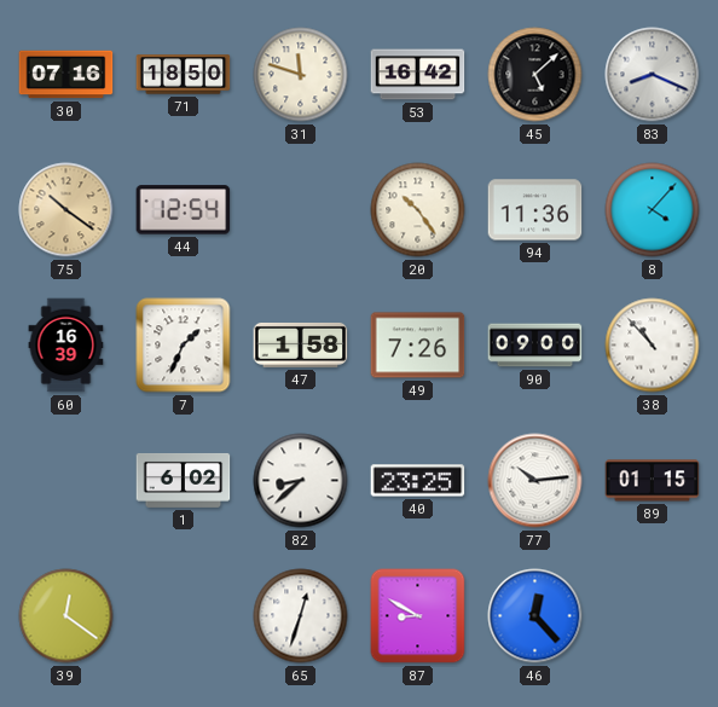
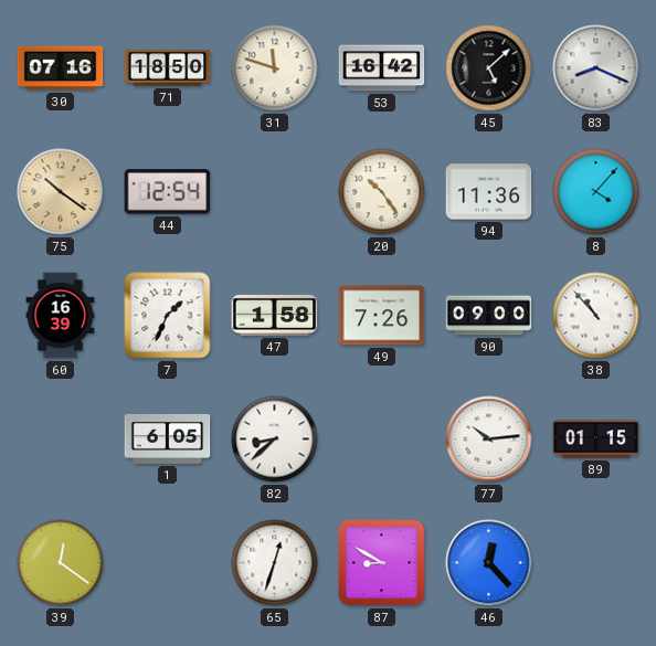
1: 6:02 -> 6:05
40: 23:25 -> none
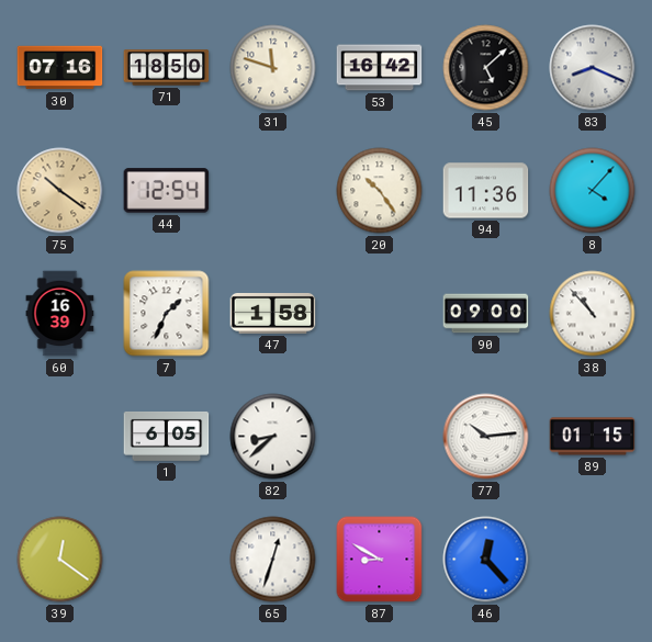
49: 7:26 -> none
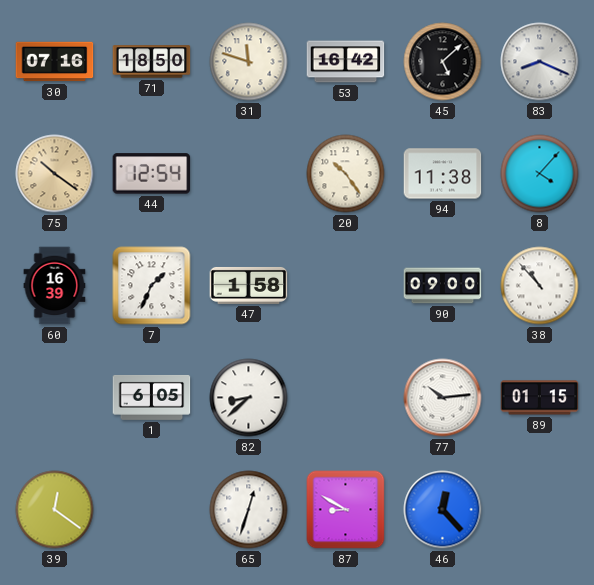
94: 11:36 -> 11:38
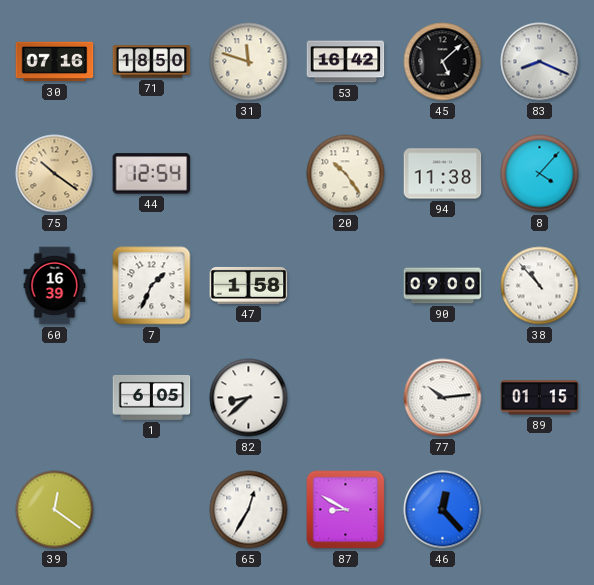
65: 12:33 -> 12:35
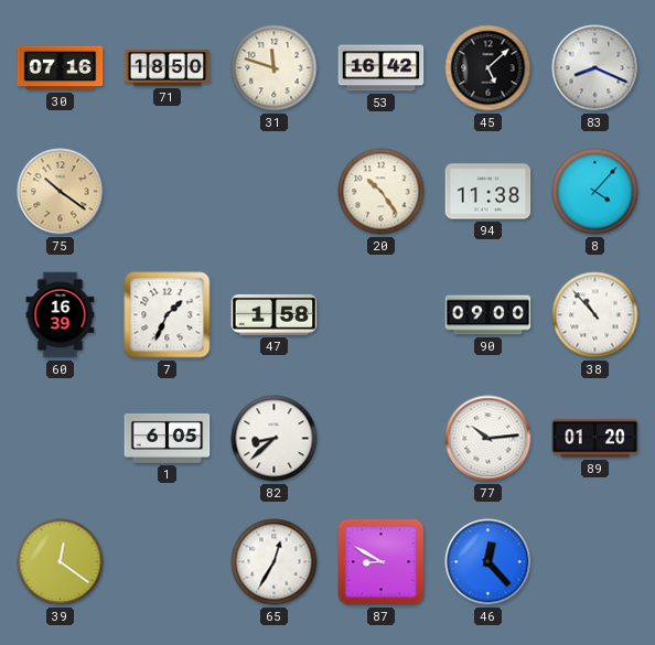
44: 12:54 -> none
89: 01:15 -> 01:20
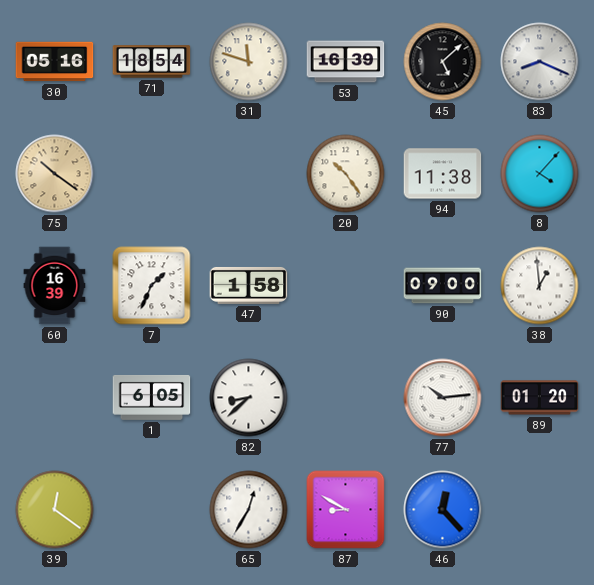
30: 07:16 -> 05:16
71: 18:50 -> 18:54
53: 16:42 -> 16:39
38: 10:53 -> 12:59
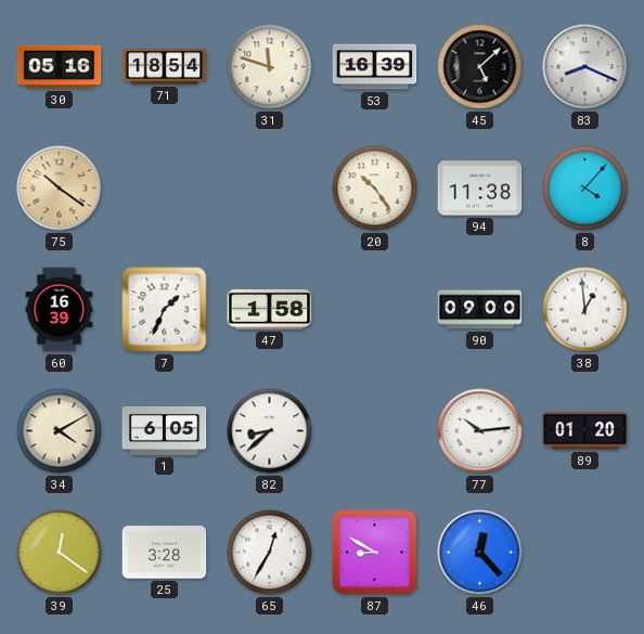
34: none -> 4:10
25: none -> 3:28
